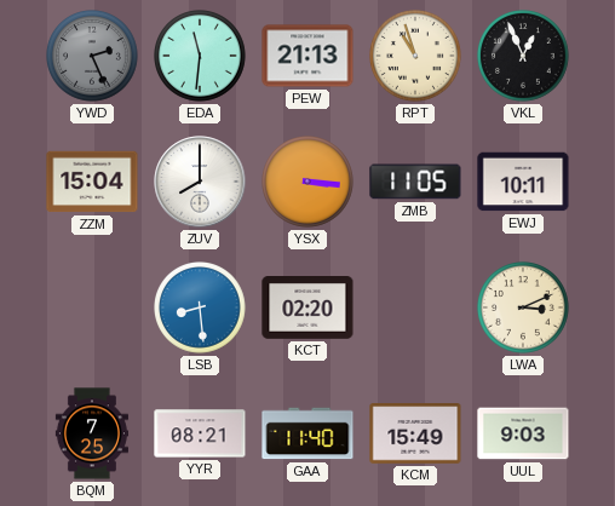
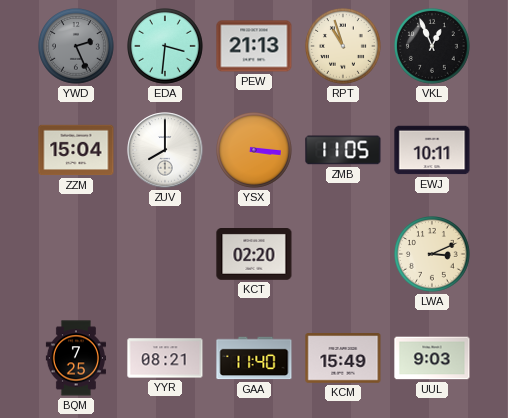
EDA: 11:31 -> 3:31
LSB: 8:29 -> none
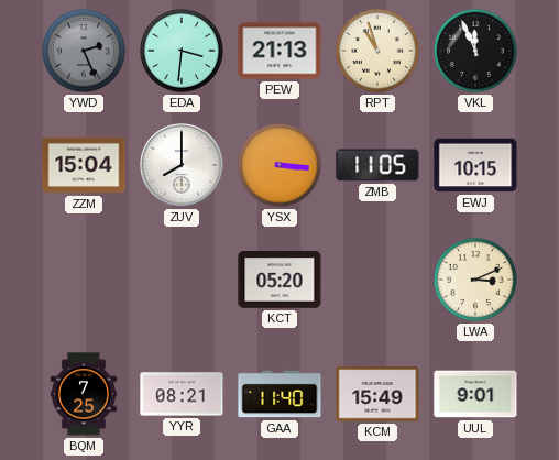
VKL: 12:56 -> 11:56
EWJ: 10:11 -> 10:15
KCT: 02:20 -> 05:20
UUL: 9:03 -> 9:01
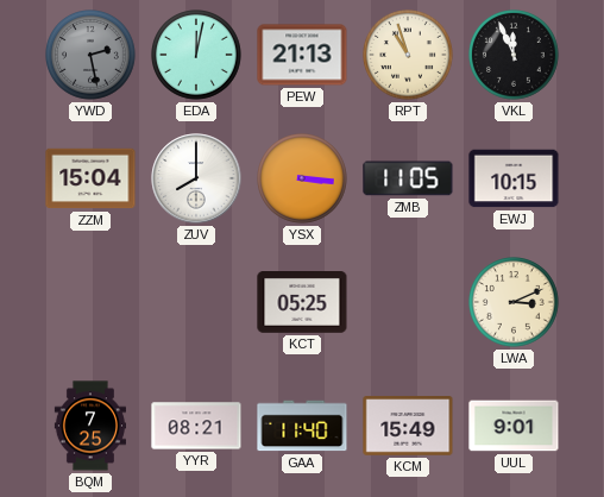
YWD: 2:26 -> 2:28
EDA: 3:31 -> 12:02
KCT: 05:20 -> 05:25
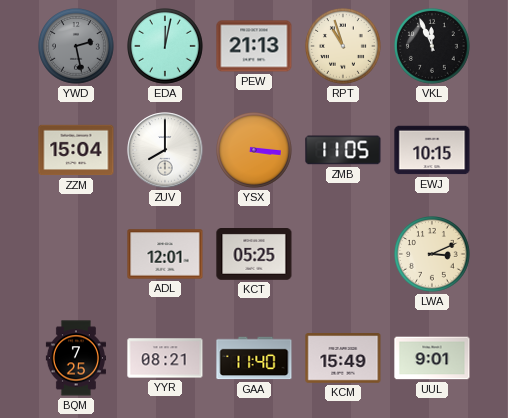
ADL: none -> 12:01
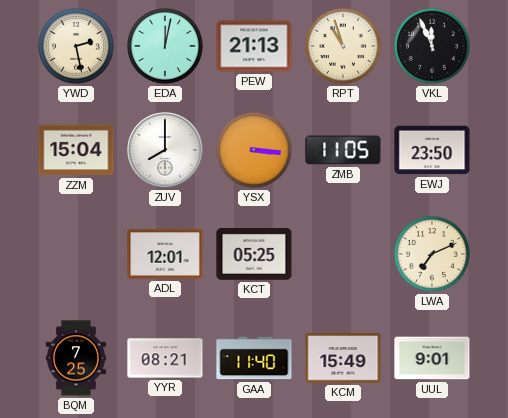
YWD dial: grey -> cream
EWJ: 10:15 -> 23:50
LWA: 3:11 -> 7:11
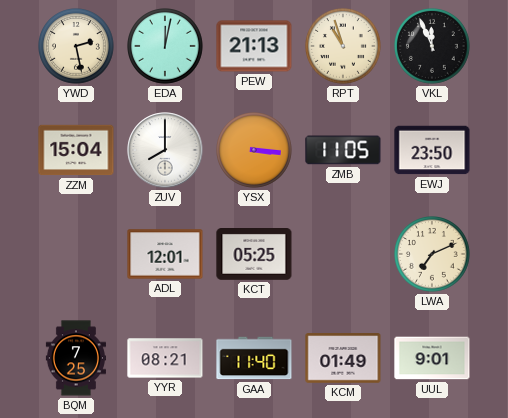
KCM: 15:49 -> 01:49
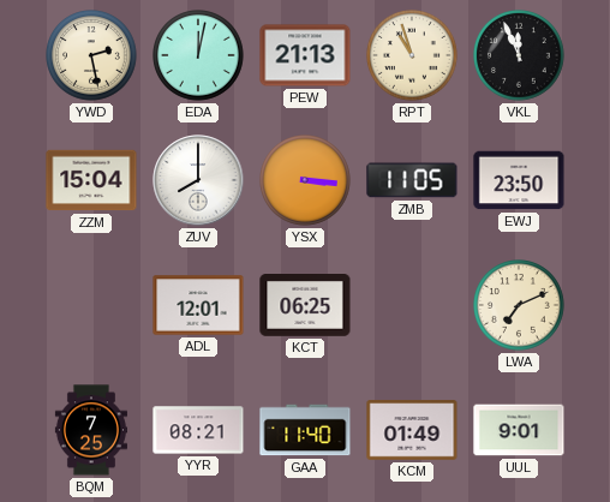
KCT: 05:25 -> 06:25
